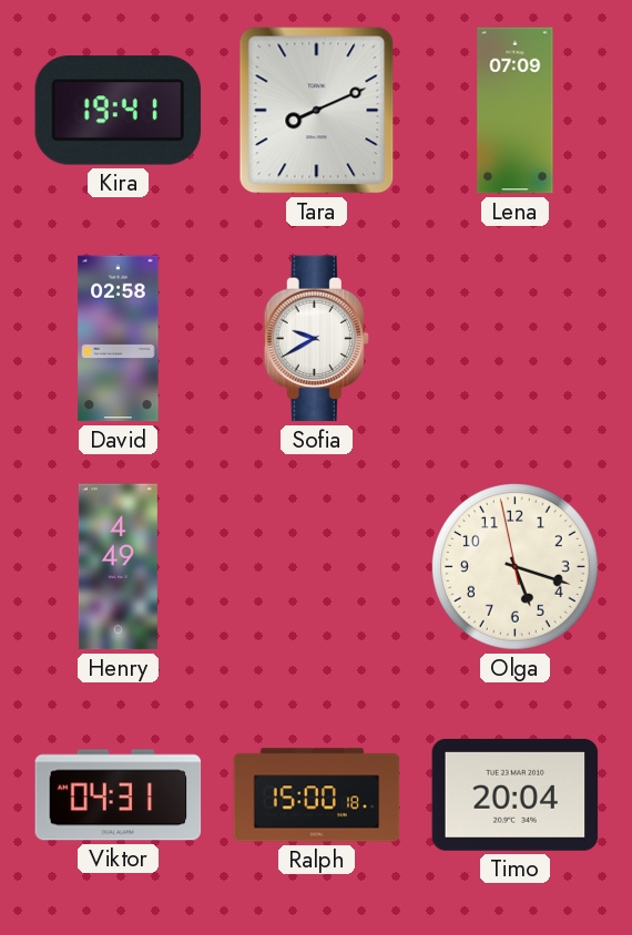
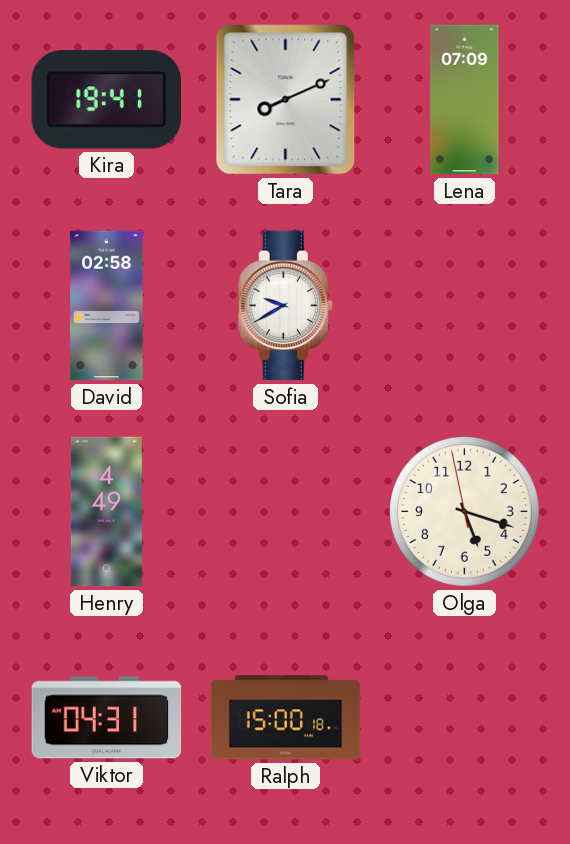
Timo: 20:04 -> none
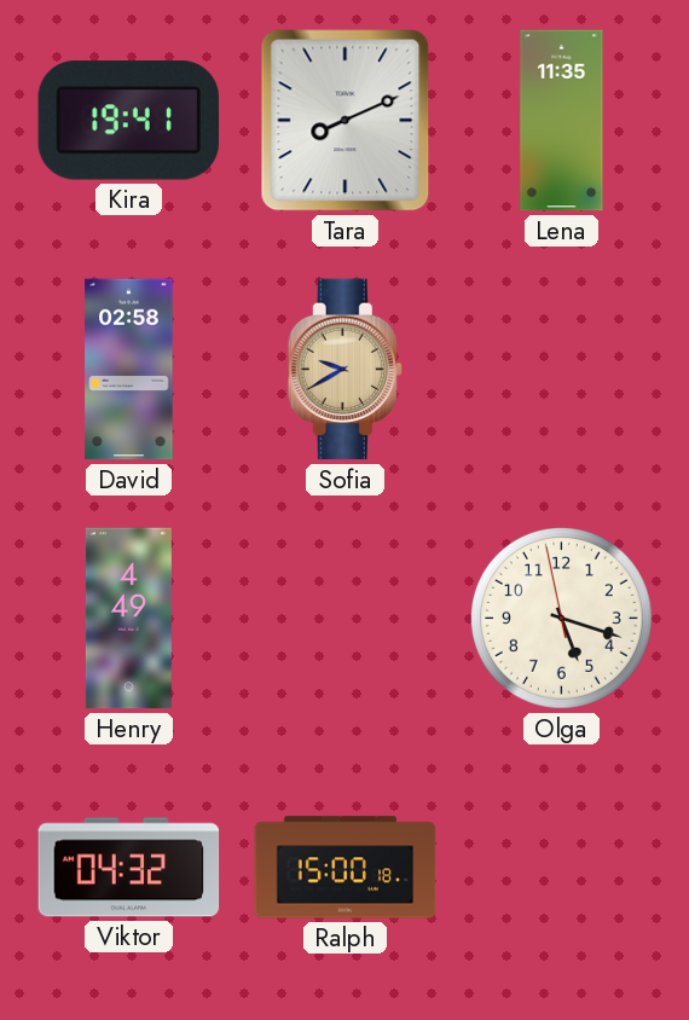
Lena: 07:09 -> 11:35
Sofia dial: white -> champagne
Viktor: 04:31 -> 04:32
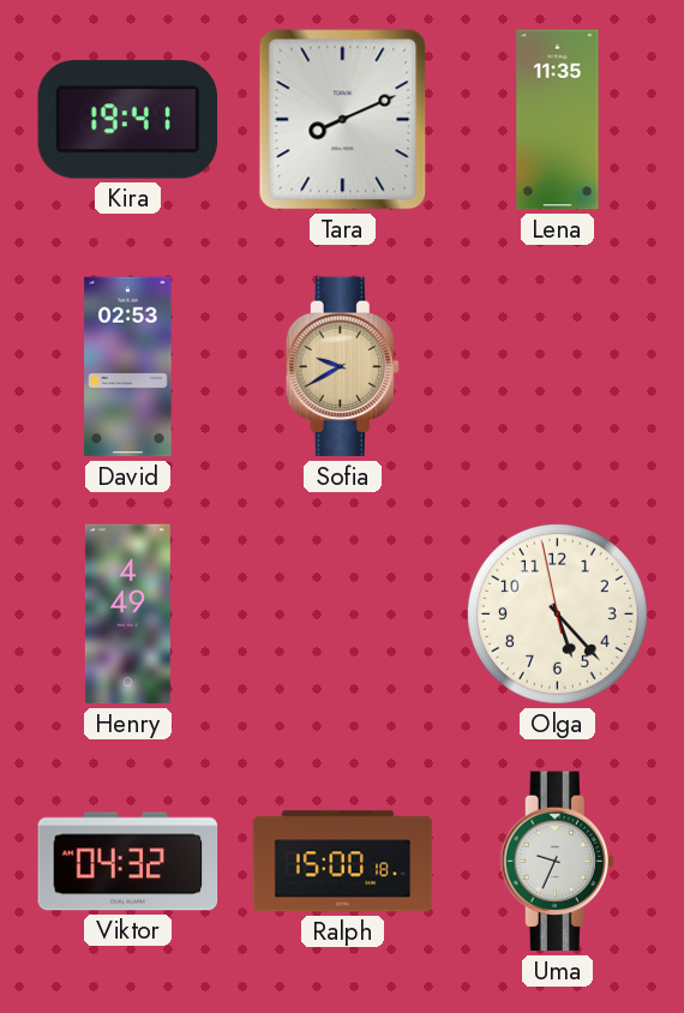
David: 02:58 -> 02:53
Olga: 5:17 -> 5:22
Uma: none -> 9:34
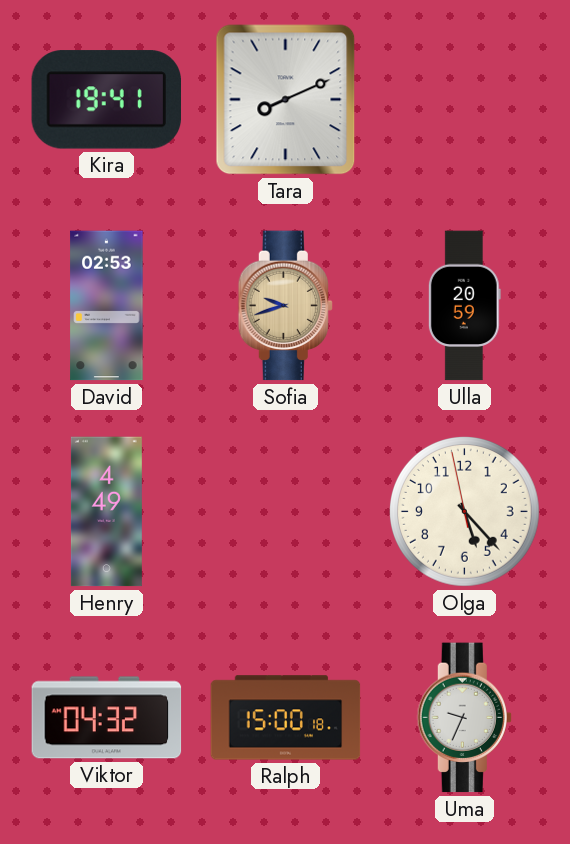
Lena: 11:35 -> none
Sofia: 9:40 -> 9:42
Ulla: none -> 20:59
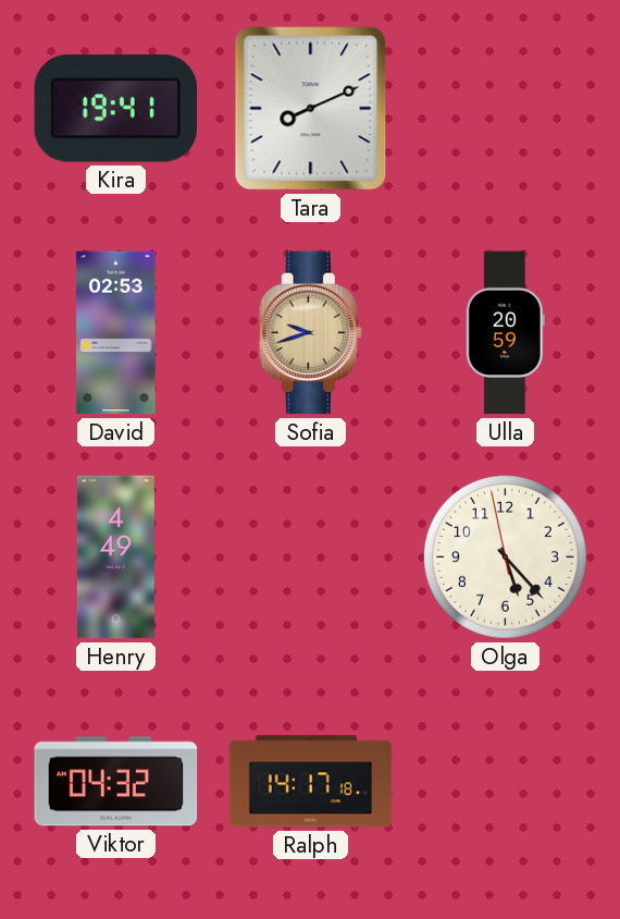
Ralph: 15:00 -> 14:17
Uma: 9:34 -> none
